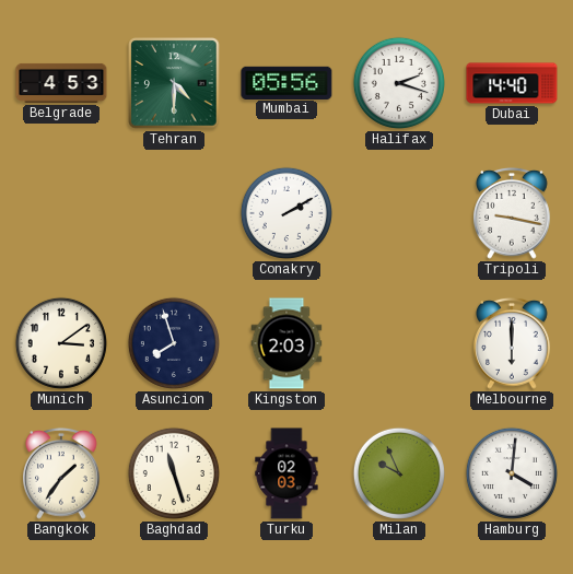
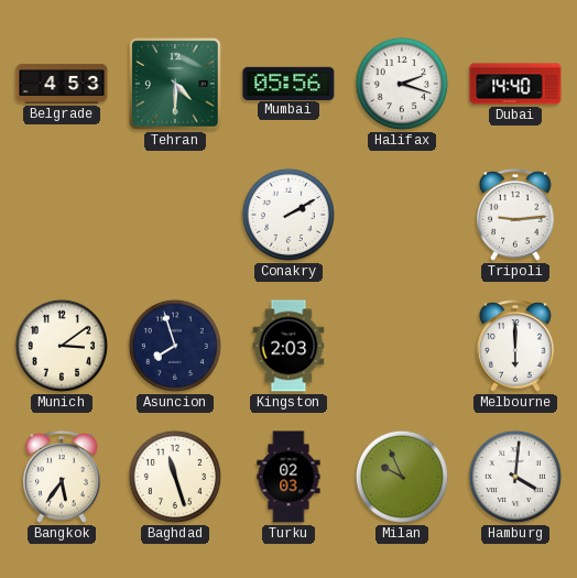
Tripoli: 9:17 -> 9:14
Bangkok: 1:36 -> 5:36
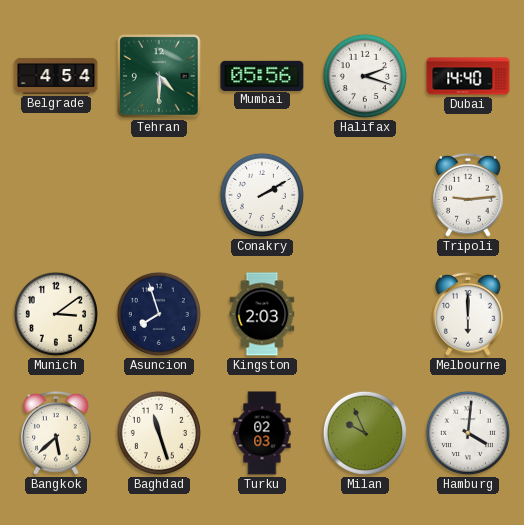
Belgrade: 4:53 -> 4:54
Bangkok: 5:36 -> 5:38
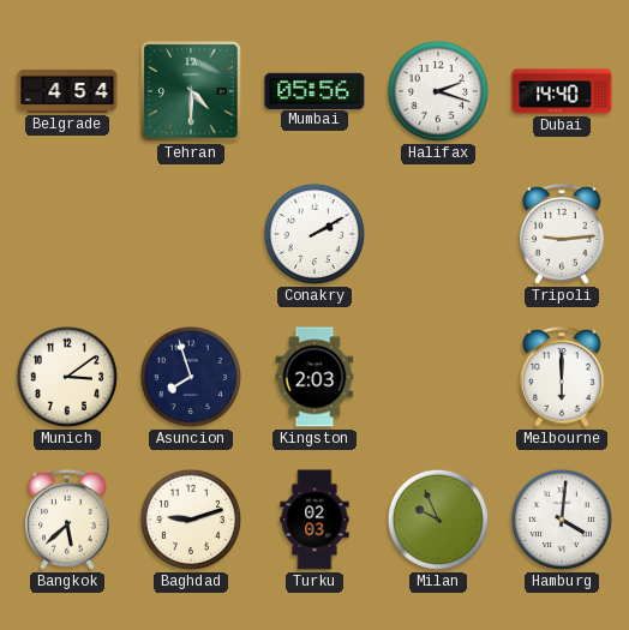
Baghdad: 11:27 -> 9:12
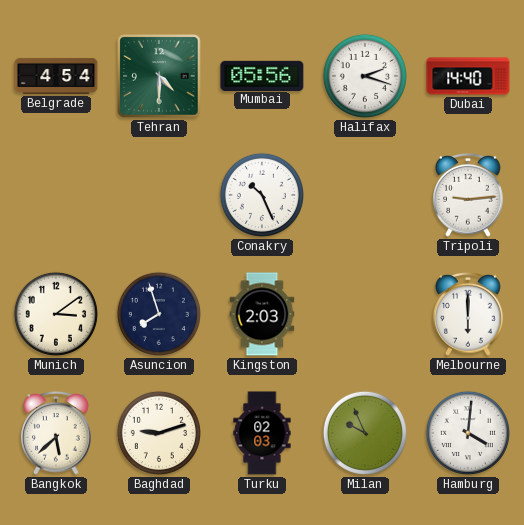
Conakry: 2:10 -> 10:26
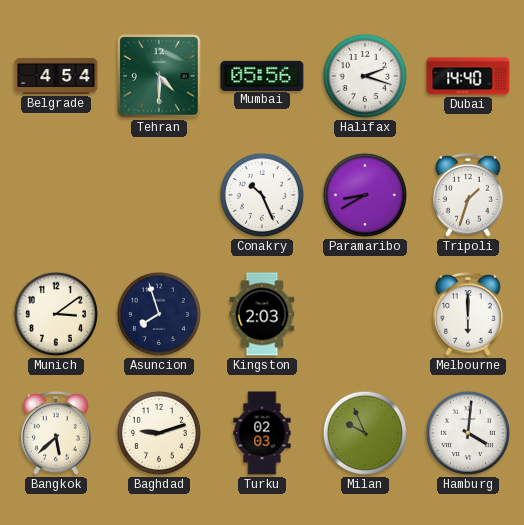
Paramaribo: none -> 8:40
Tripoli: 9:14 -> 1:33
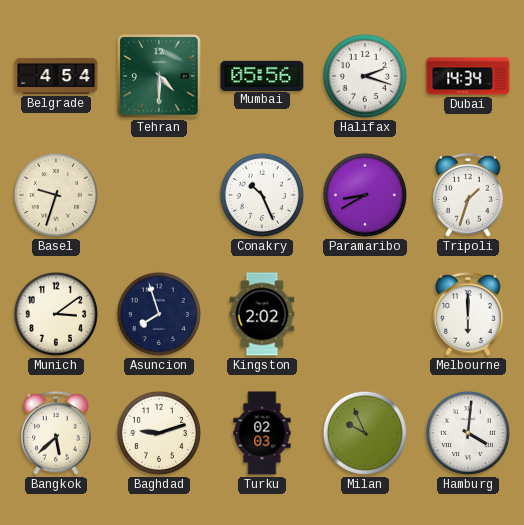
Dubai: 14:40 -> 14:34
Basel: none -> 9:33
Kingston: 2:03 -> 2:02
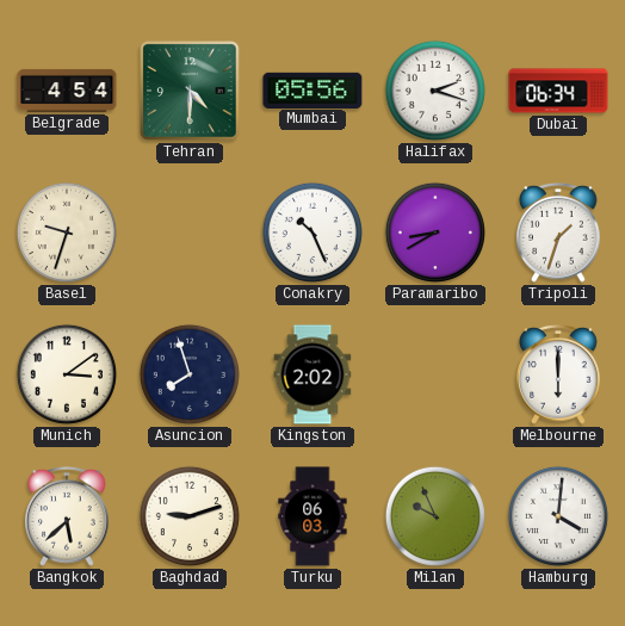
Dubai: 14:34 -> 06:34
Turku: 02:03 -> 06:03
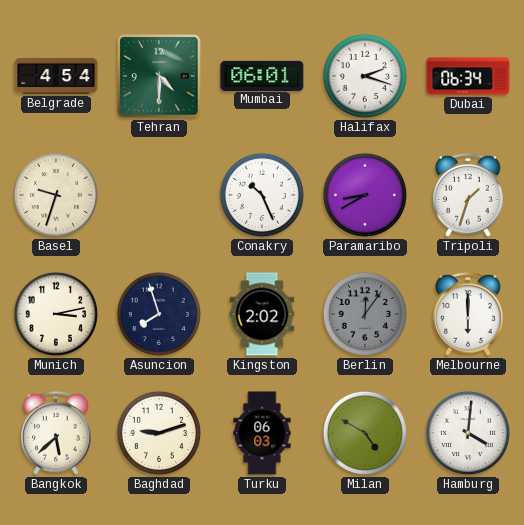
Mumbai: 05:56 -> 06:01
Munich: 3:09 -> 3:13
Berlin: none -> 12:06
Milan: 9:56 -> 4:50
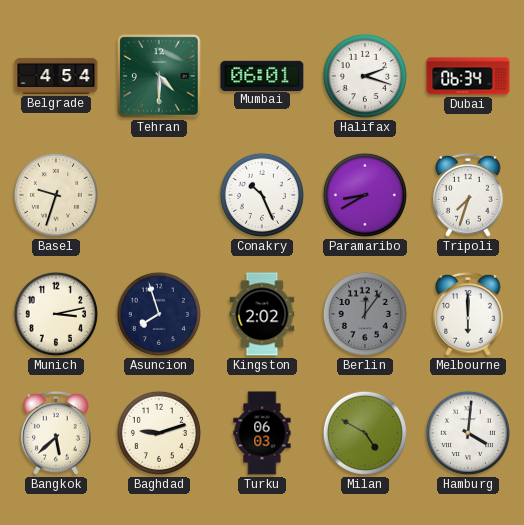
Tripoli: 1:33 -> 7:33
